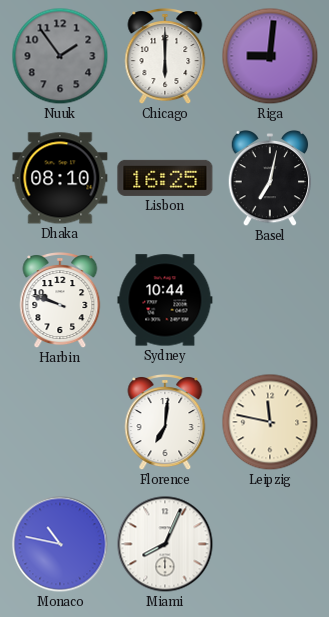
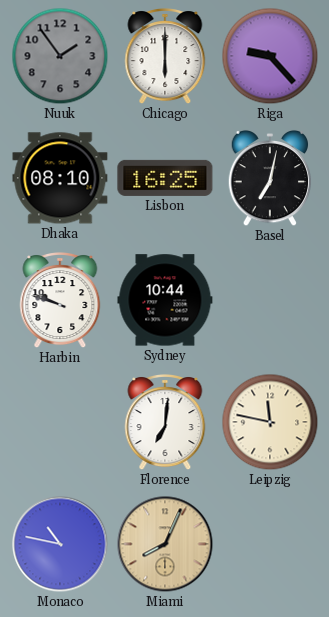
Riga: 9:01 -> 9:23
Miami dial: white -> champagne
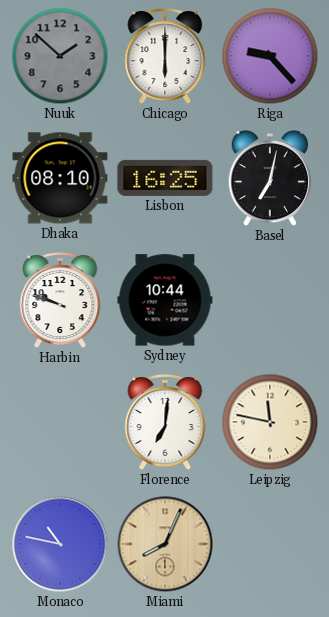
Nuuk: 1:54 -> 1:52
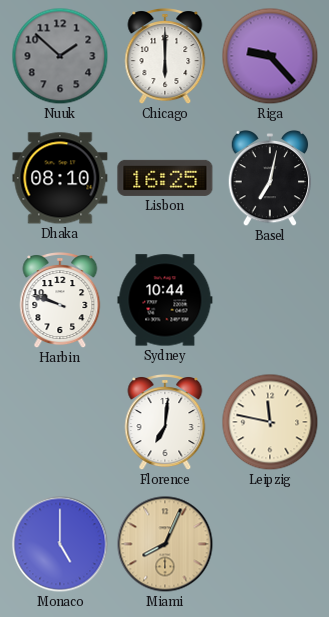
Monaco: 10:47 -> 5:00
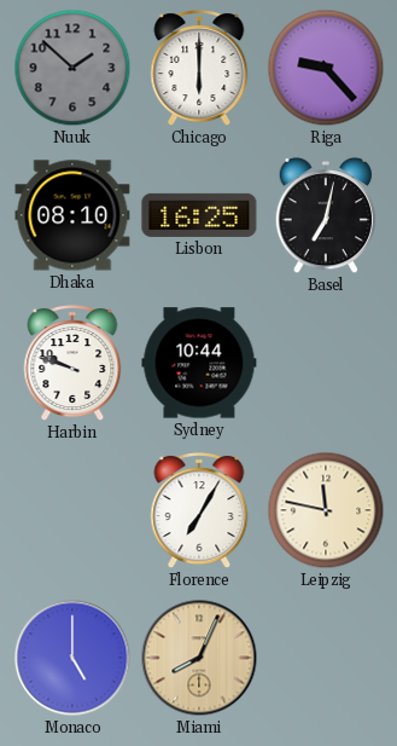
Florence: 7:01 -> 7:05
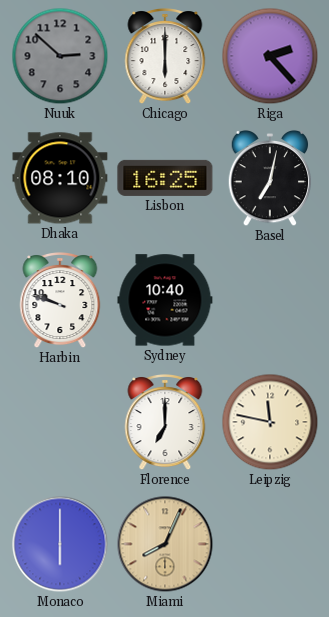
Nuuk: 1:52 -> 2:52
Riga: 9:23 -> 2:23
Sydney: 10:44 -> 10:40
Florence: 7:05 -> 7:00
Monaco: 5:00 -> 6:00
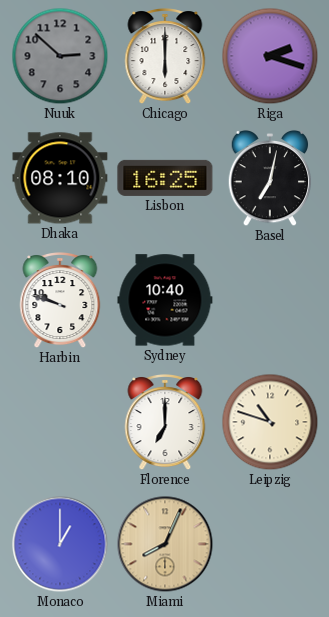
Riga: 2:23 -> 2:18
Leipzig: 11:47 -> 10:48
Monaco: 6:00 -> 1:00
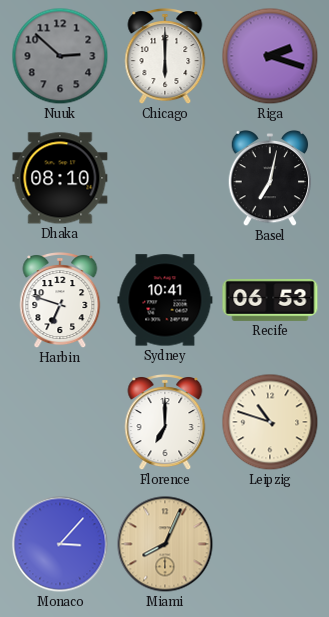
Lisbon: 16:25 -> none
Harbin: 9:48 -> 6:48
Sydney: 10:40 -> 10:41
Recife: none -> 06:53
Monaco: 1:00 -> 3:07
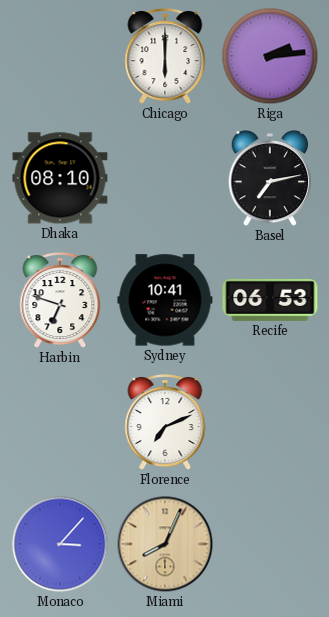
Nuuk: 2:52 -> none
Riga: 2:18 -> 2:14
Basel: 7:02 -> 7:13
Florence: 7:00 -> 7:11
Leipzig: 10:48 -> none
